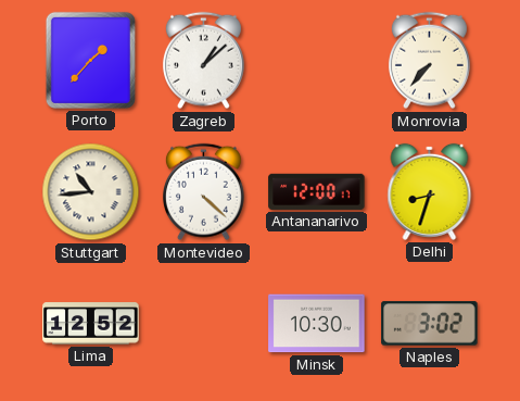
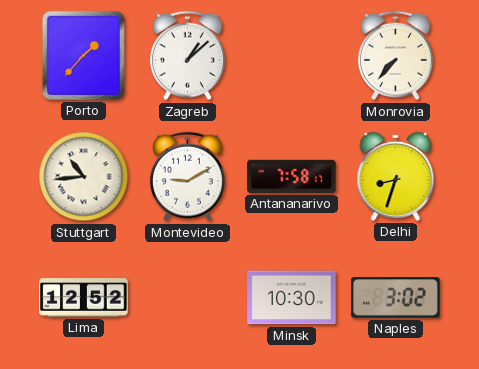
Montevideo: 4:22 -> 9:10
Antananarivo: 12:00 -> 7:58
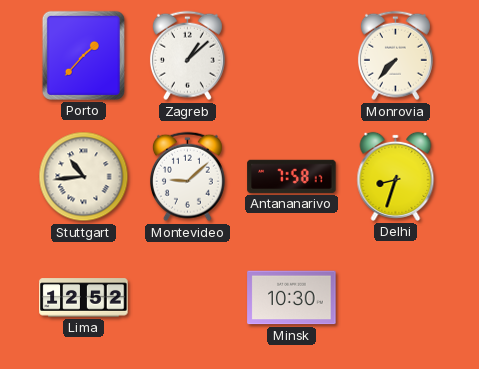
Montevideo: 9:10 -> 9:08
Naples: 3:02 -> none
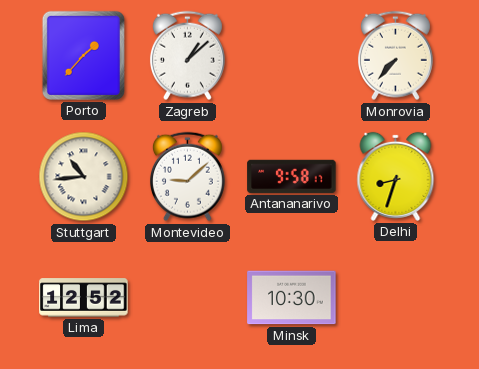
Antananarivo: 7:58 -> 9:58
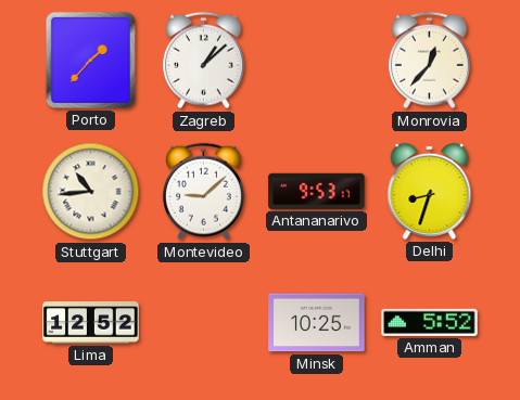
Monrovia: 7:37 -> 12:37
Antananarivo: 9:58 -> 9:53
Minsk: 10:30 -> 10:25
Amman: none -> 5:52
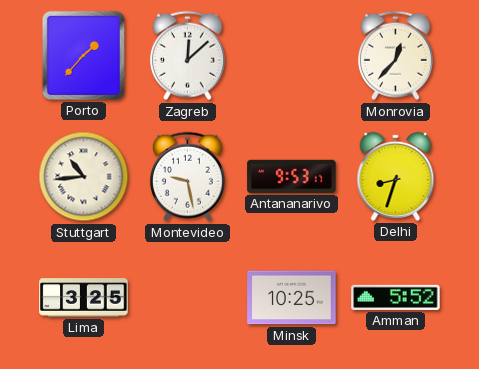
Zagreb: 1:08 -> 12:08
Montevideo: 9:08 -> 9:28
Lima: 12:52 -> 3:25
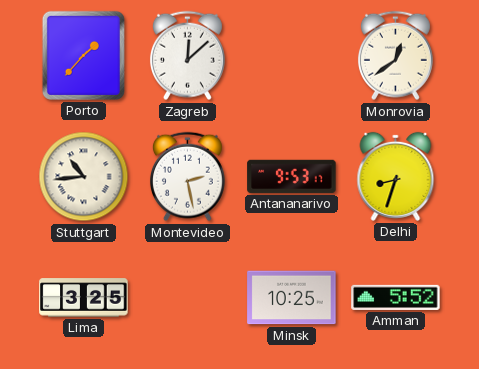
Monrovia: 12:37 -> 12:39
Montevideo: 9:28 -> 2:28
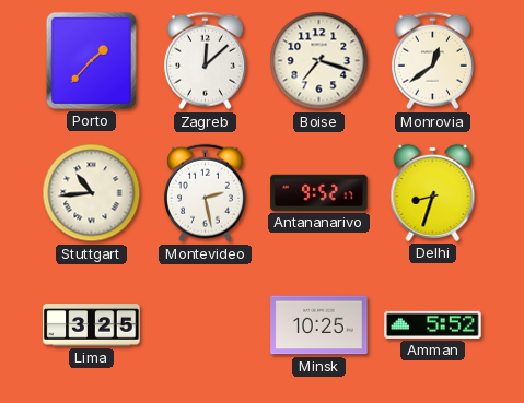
Boise: none -> 7:18
Antananarivo: 9:53 -> 9:52
